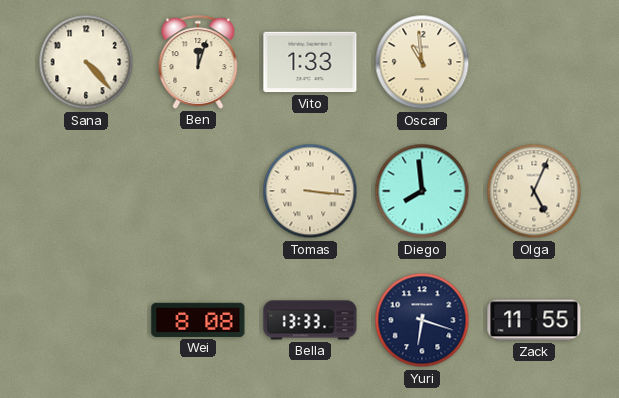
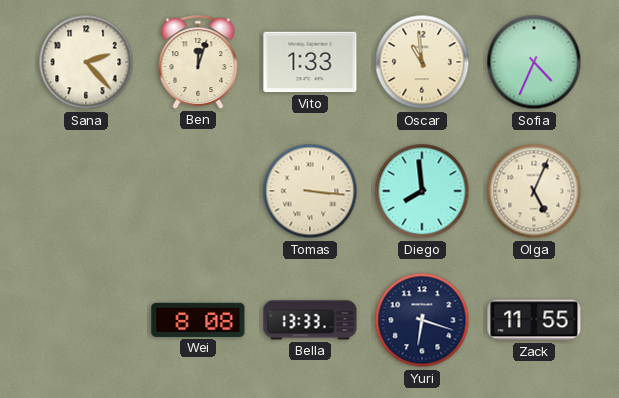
Sana: 4:23 -> 2:23
Sofia: none -> 4:34
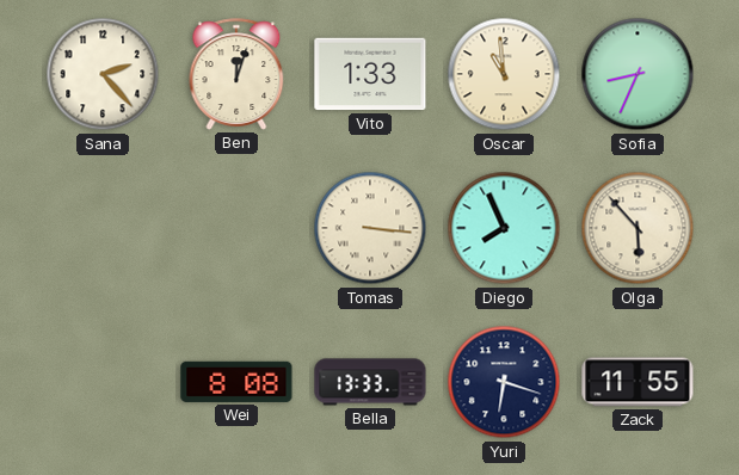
Sofia: 4:34 -> 8:34
Diego: 7:59 -> 7:56
Olga: 5:04 -> 5:53
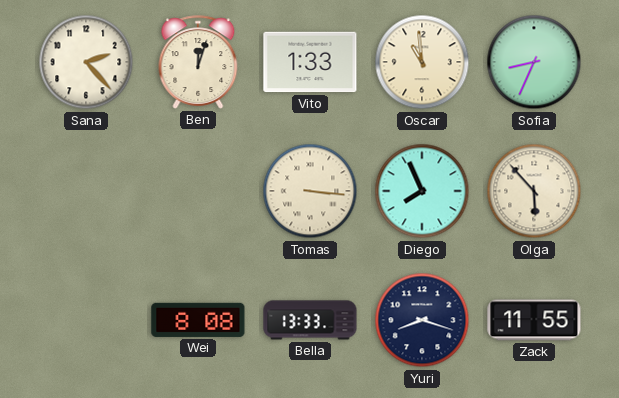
Yuri: 6:18 -> 8:18
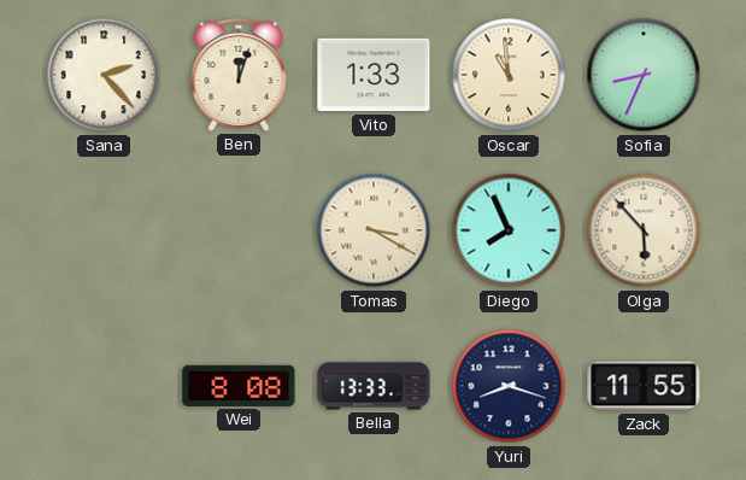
Tomas: 3:16 -> 3:20
